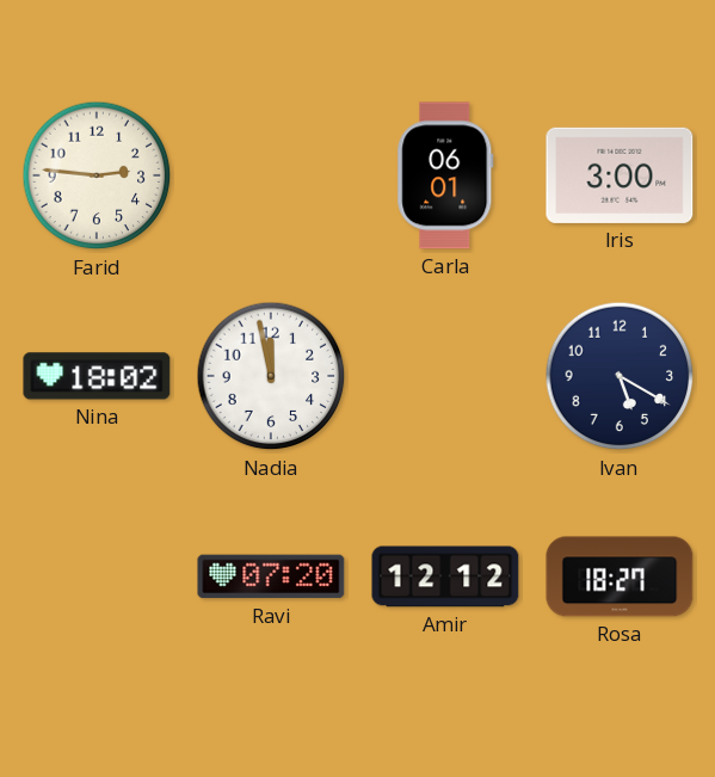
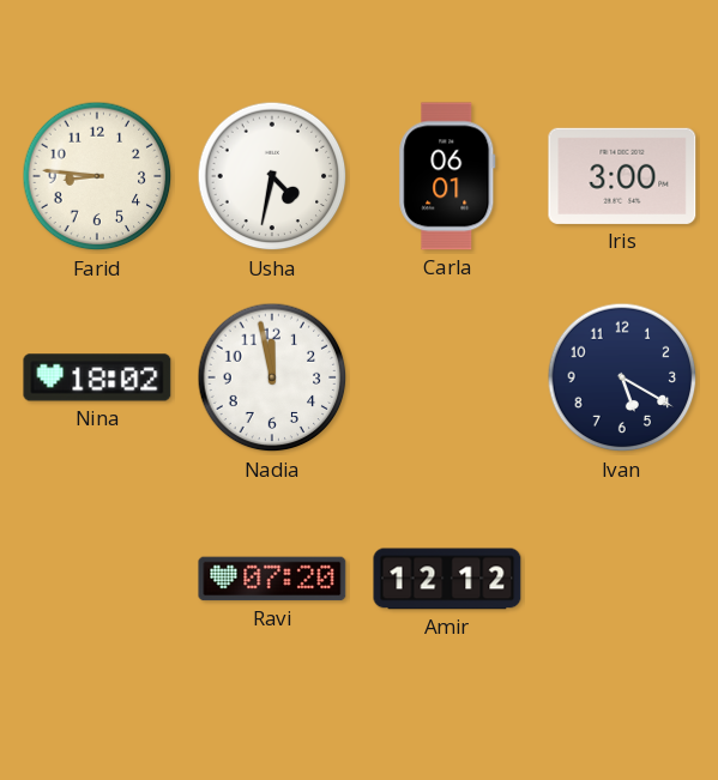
Farid: 2:46 -> 8:46
Usha: none -> 4:32
Rosa: 18:27 -> none
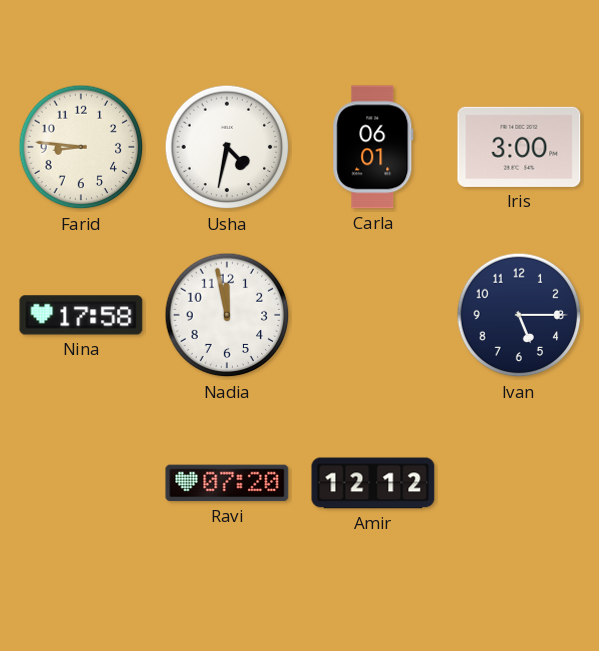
Nina: 18:02 -> 17:58
Ivan: 5:20 -> 5:15
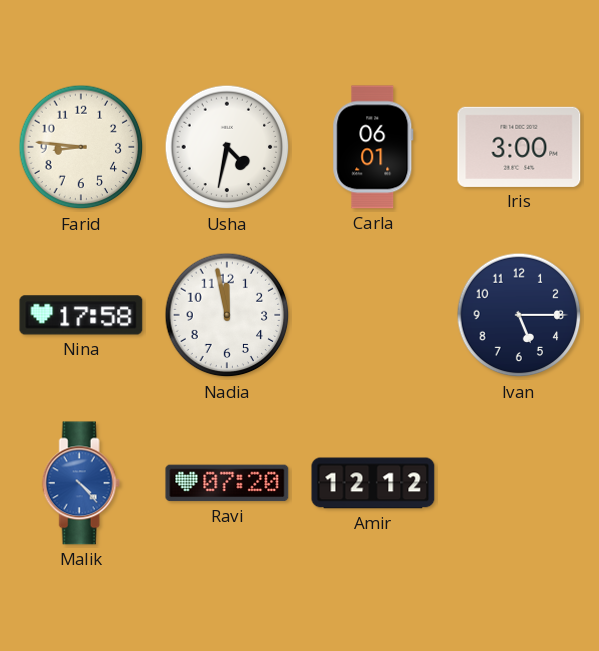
Malik: none -> 4:23
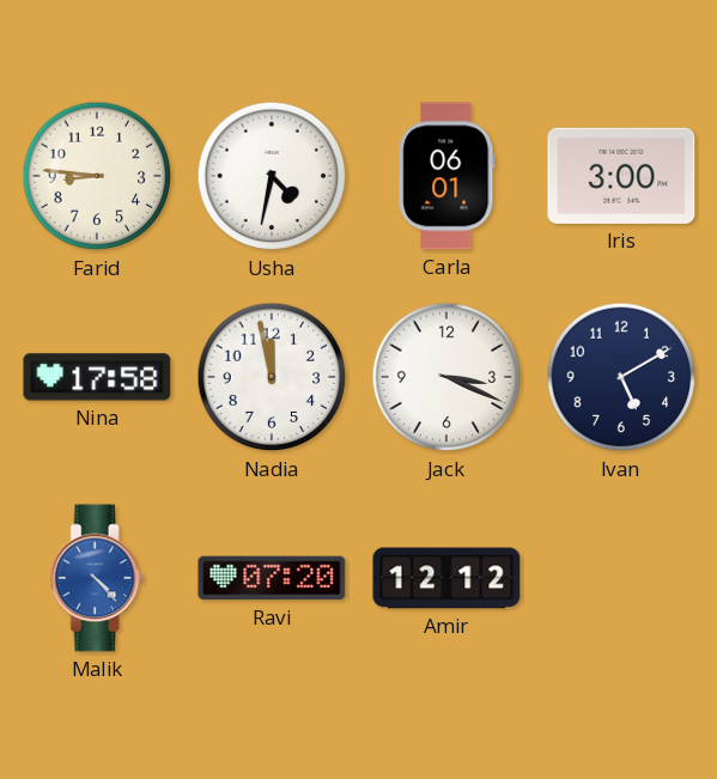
Jack: none -> 3:19
Ivan: 5:15 -> 5:10
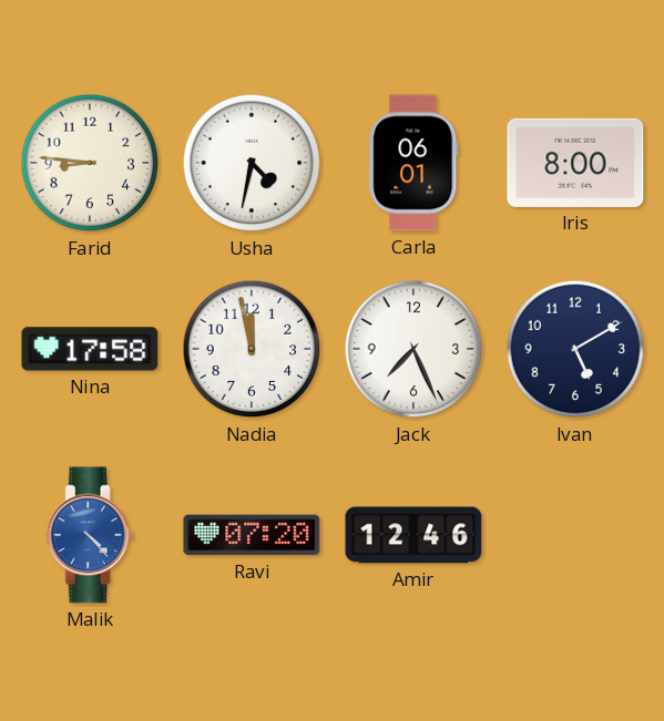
Iris: 3:00 -> 8:00
Jack: 3:19 -> 7:26
Amir: 12:12 -> 12:46
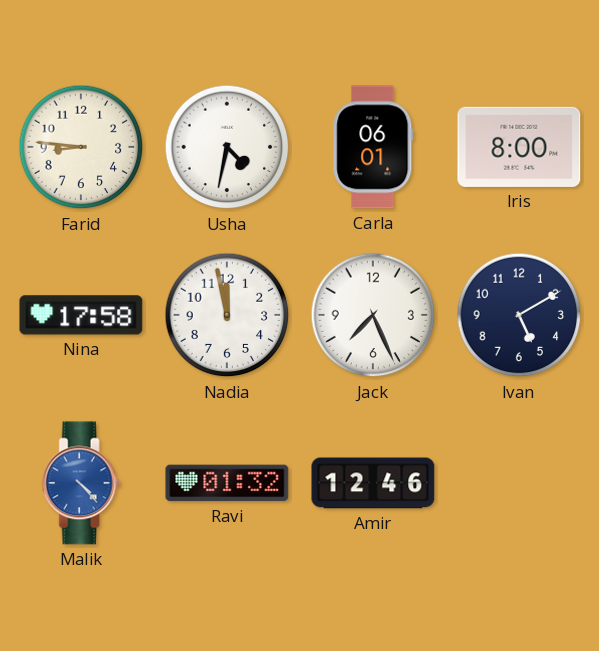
Ravi: 07:20 -> 01:32
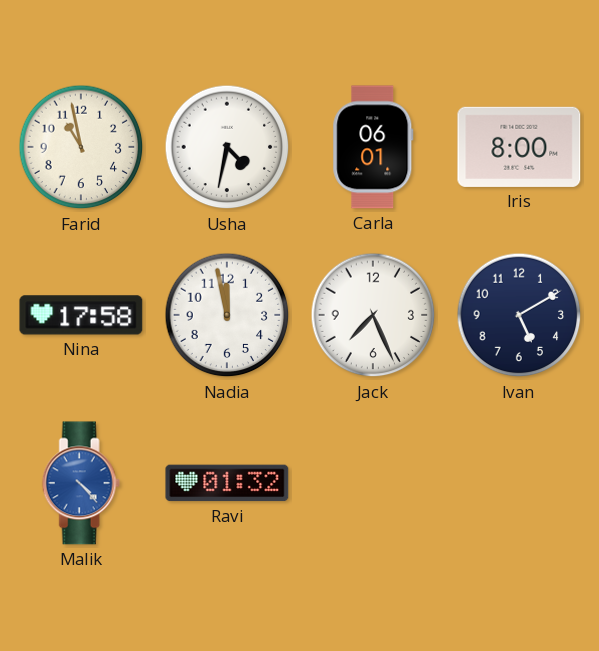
Farid: 8:46 -> 10:58
Amir: 12:46 -> none
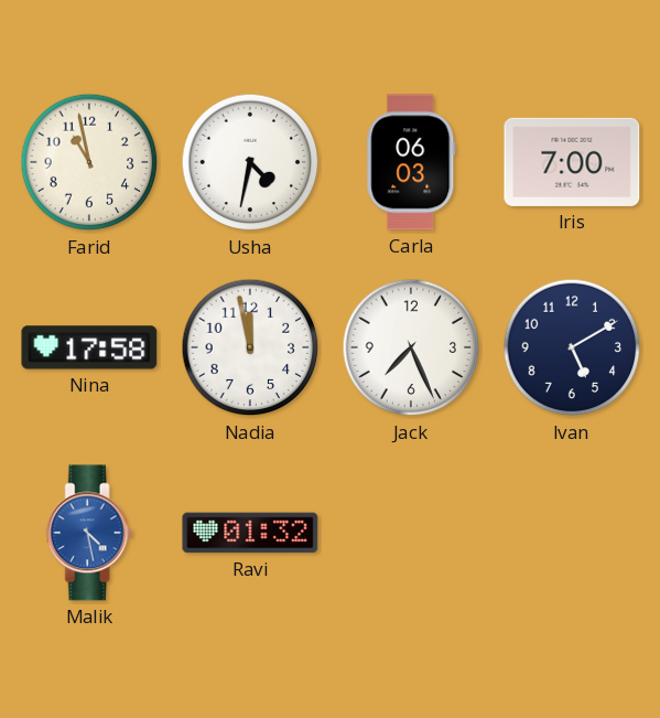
Carla: 06:01 -> 06:03
Iris: 8:00 -> 7:00
Malik: 4:23 -> 4:28
